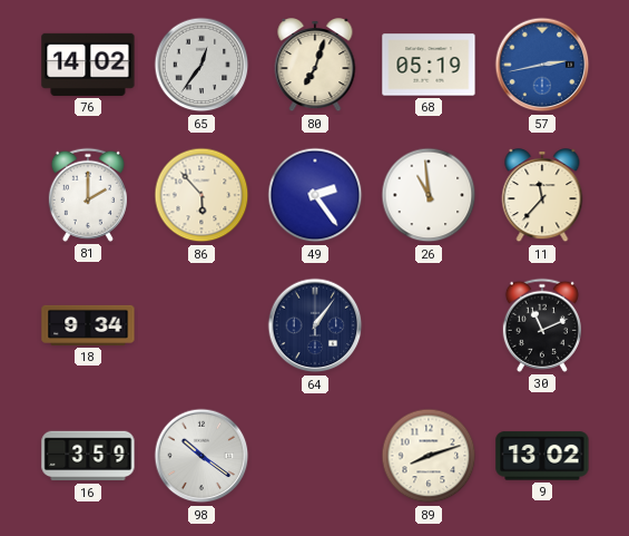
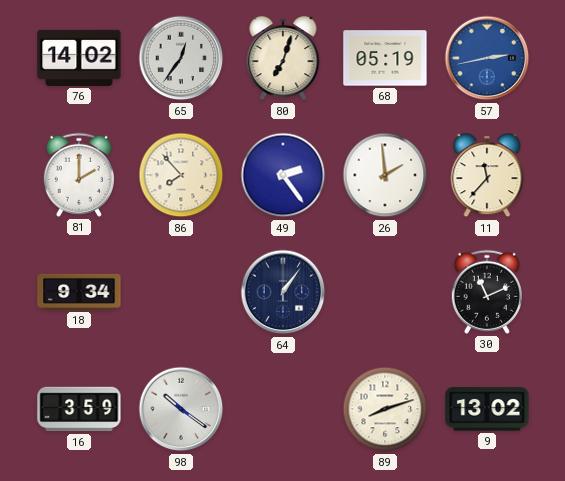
86: 5:53 -> 7:53
26: 10:59 -> 1:59
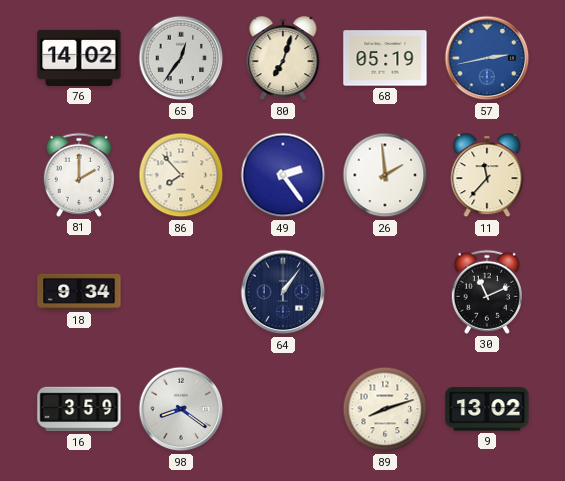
98: 10:21 -> 8:21
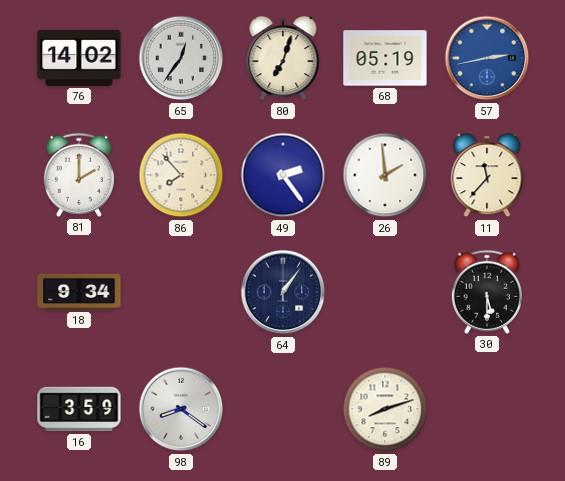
30: 11:11 -> 5:30
9: 13:02 -> none
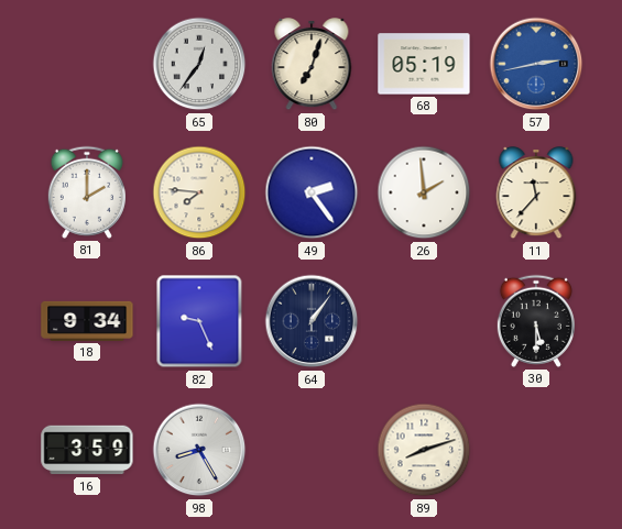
76: 14:02 -> none
86: 7:53 -> 7:46
82: none -> 9:26
98: 8:21 -> 8:25
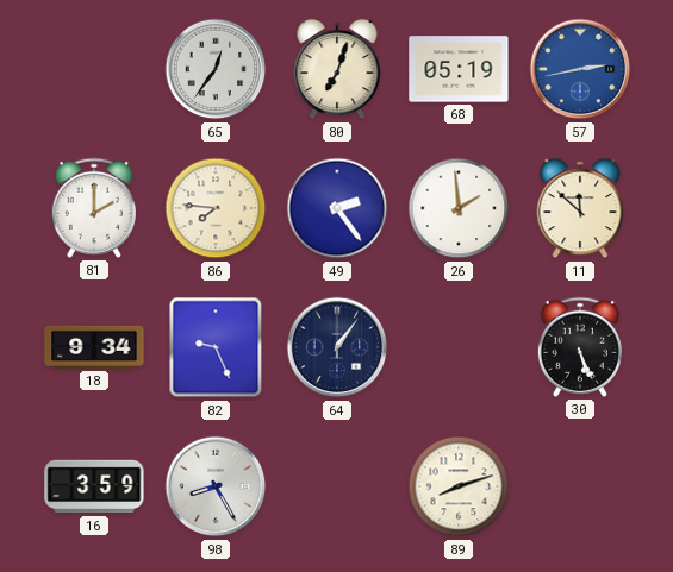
11: 11:37 -> 11:52
30: 5:30 -> 5:26
